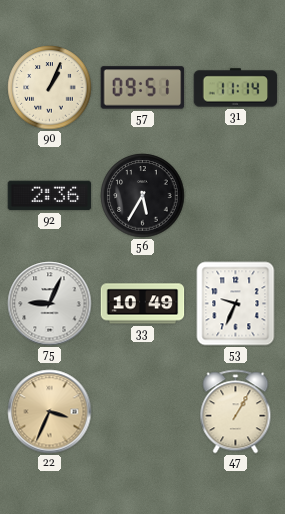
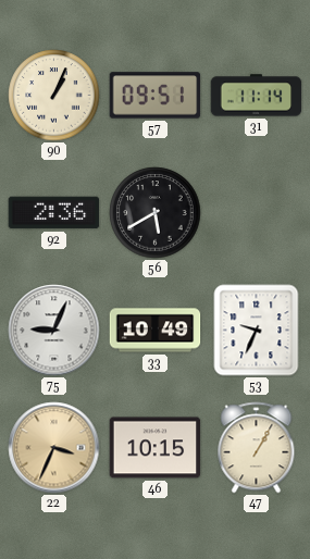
56: 5:35 -> 5:40
46: none -> 10:15
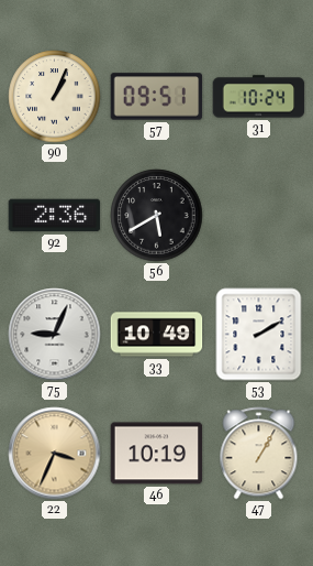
31: 11:14 -> 10:24
53: 9:34 -> 2:10
46: 10:15 -> 10:19
